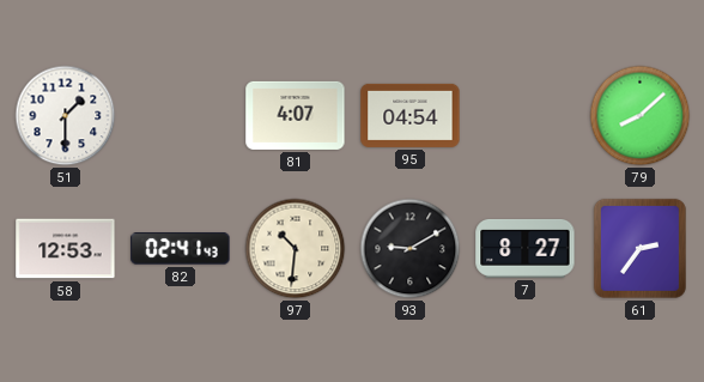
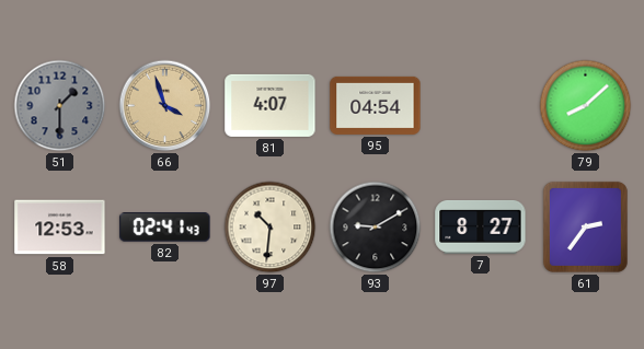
51 dial: white -> grey
66: none -> 3:57
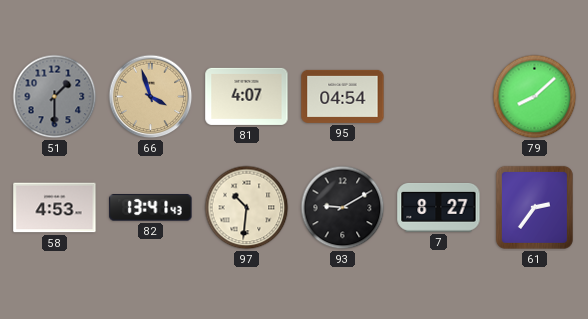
58: 12:53 -> 4:53
82: 02:41 -> 13:41
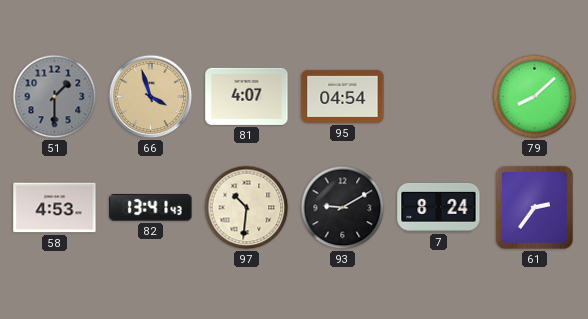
7: 8:27 -> 8:24
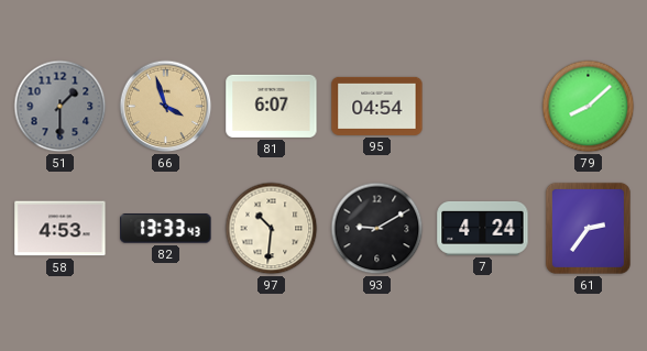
81: 4:07 -> 6:07
82: 13:41 -> 13:33
7: 8:24 -> 4:24
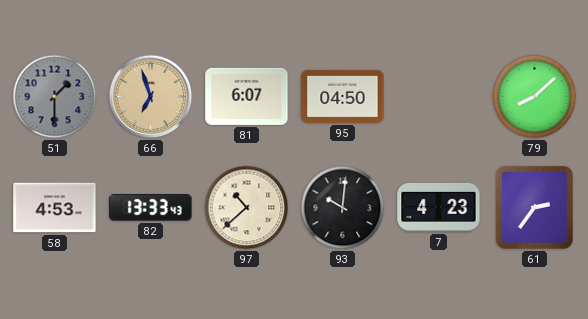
66: 3:57 -> 6:57
95: 04:54 -> 04:50
97: 10:31 -> 10:38
93: 9:10 -> 10:01
7: 4:24 -> 4:23
